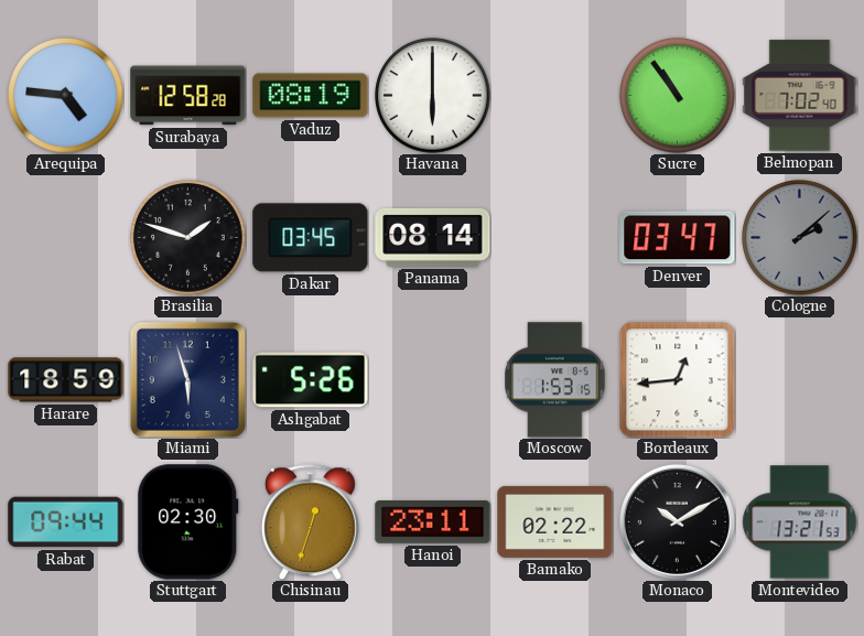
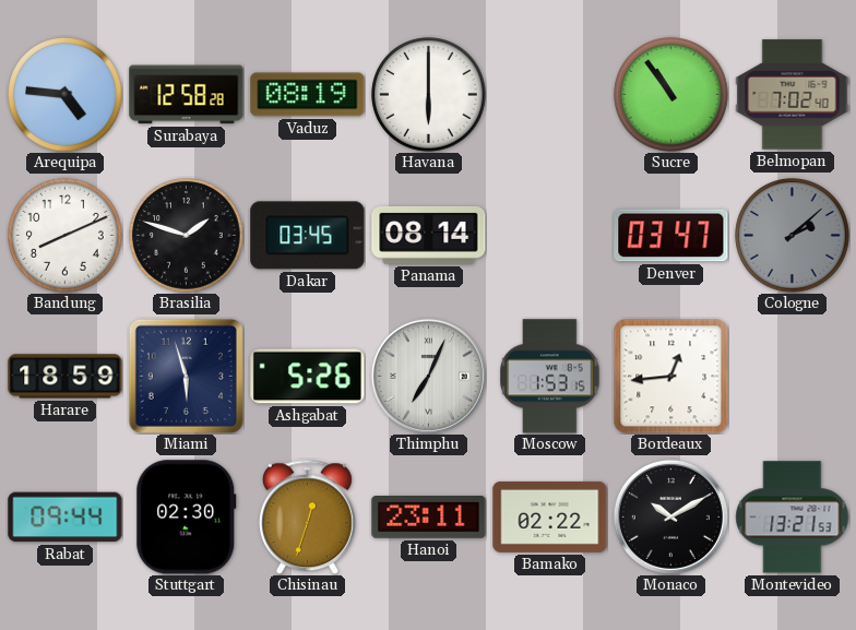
Bandung: none -> 8:11
Thimphu: none -> 7:04
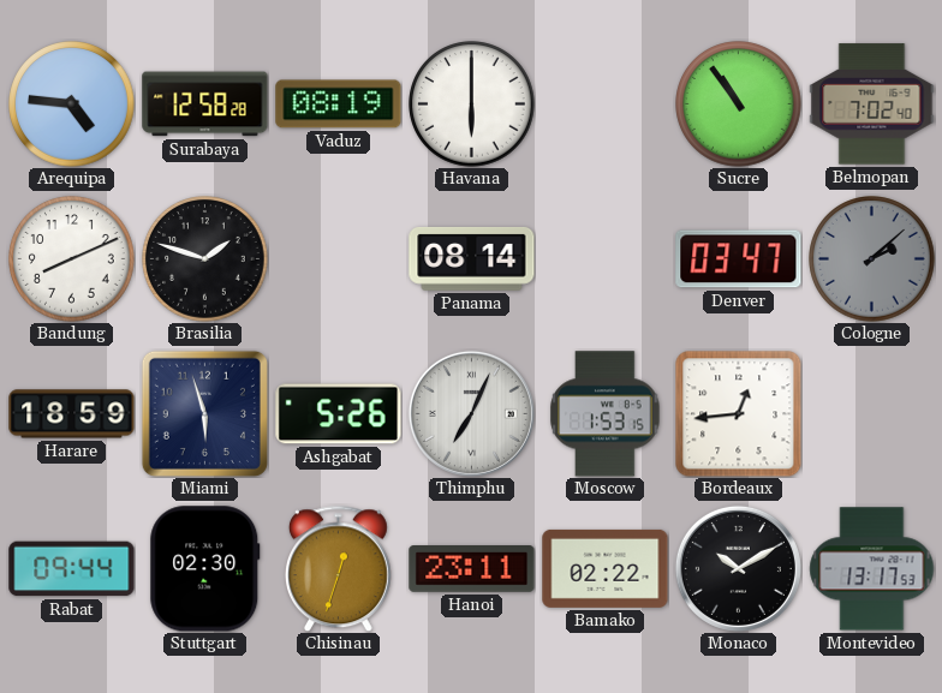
Dakar: 03:45 -> none
Montevideo: 13:21 -> 13:17
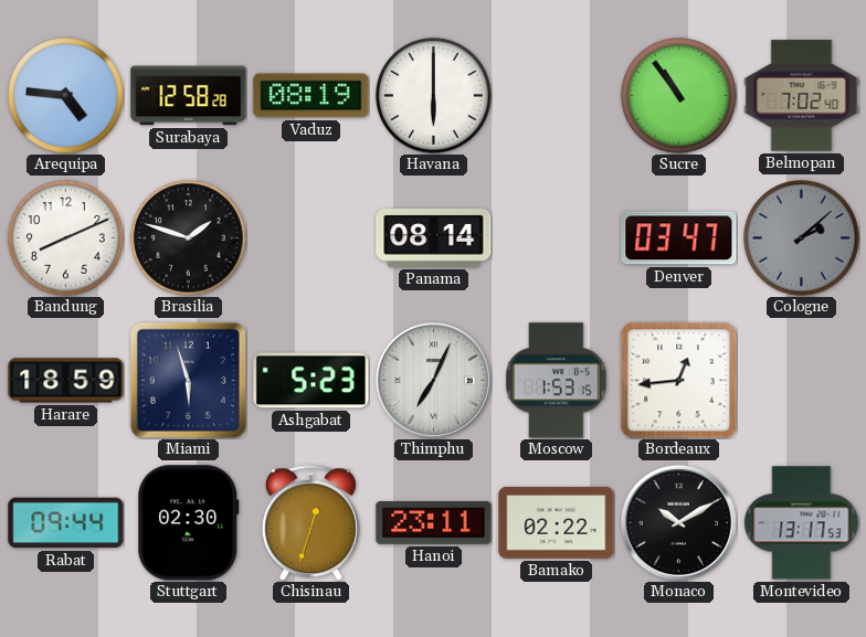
Ashgabat: 5:26 -> 5:23
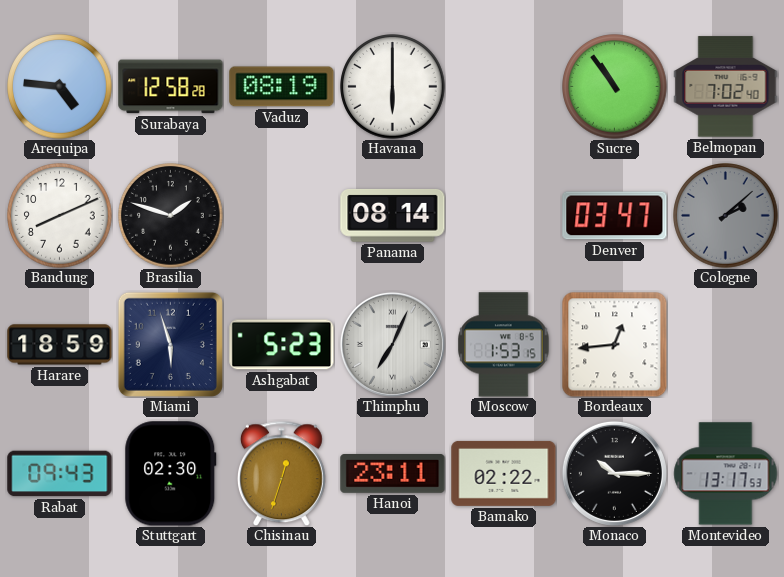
Rabat: 09:44 -> 09:43
Monaco: 10:10 -> 10:15
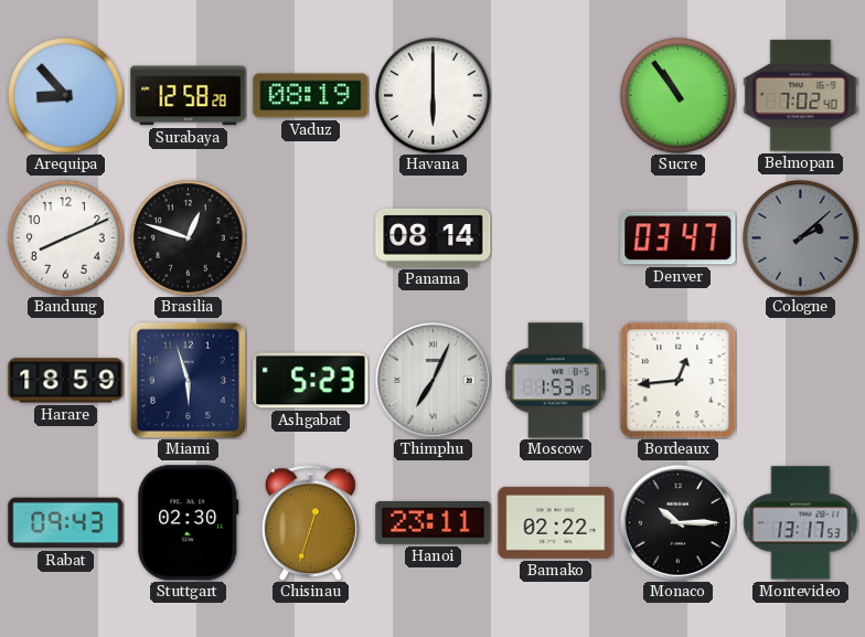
Arequipa: 4:46 -> 8:53
Brasilia: 1:48 -> 12:48
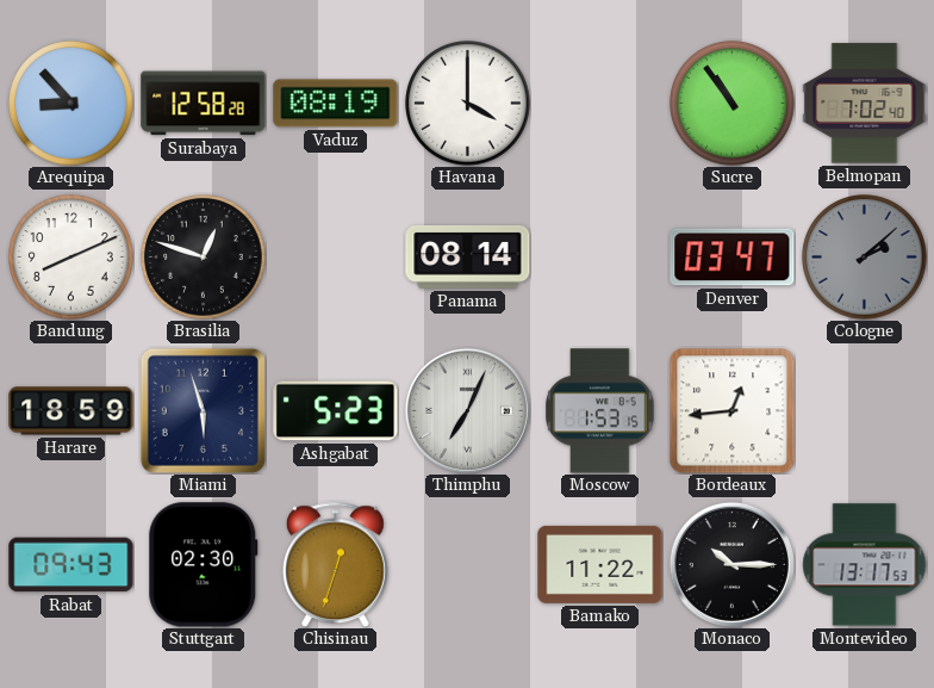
Havana: 6:00 -> 4:00
Hanoi: 23:11 -> none
Bamako: 02:22 -> 11:22
